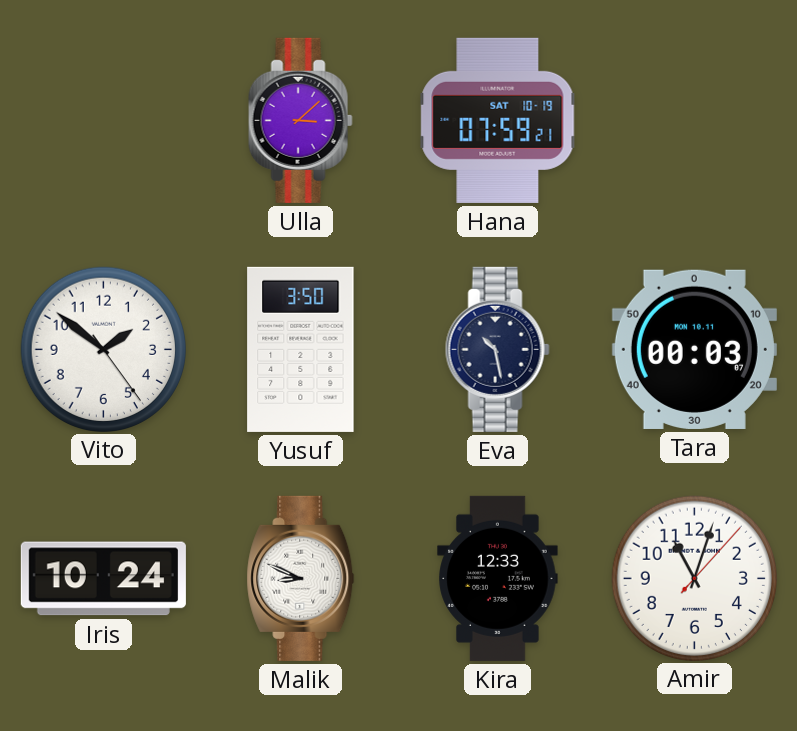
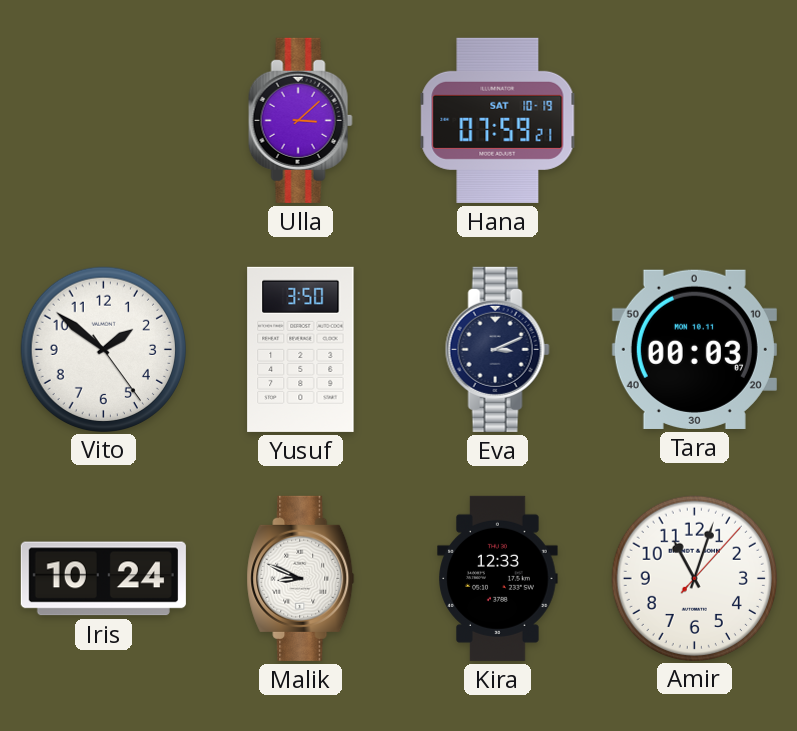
Eva: 10:28 -> 3:11
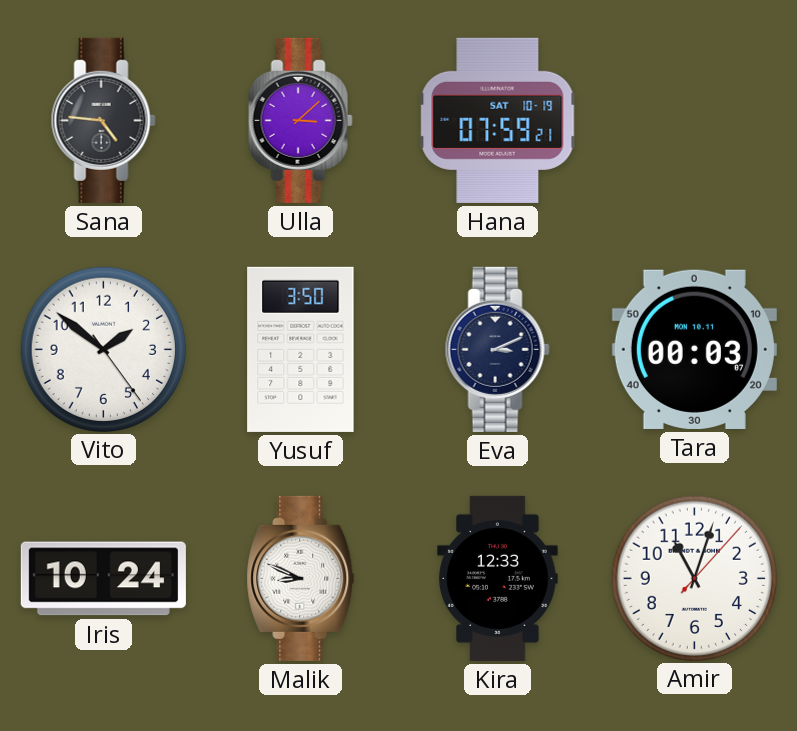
Sana: none -> 4:46
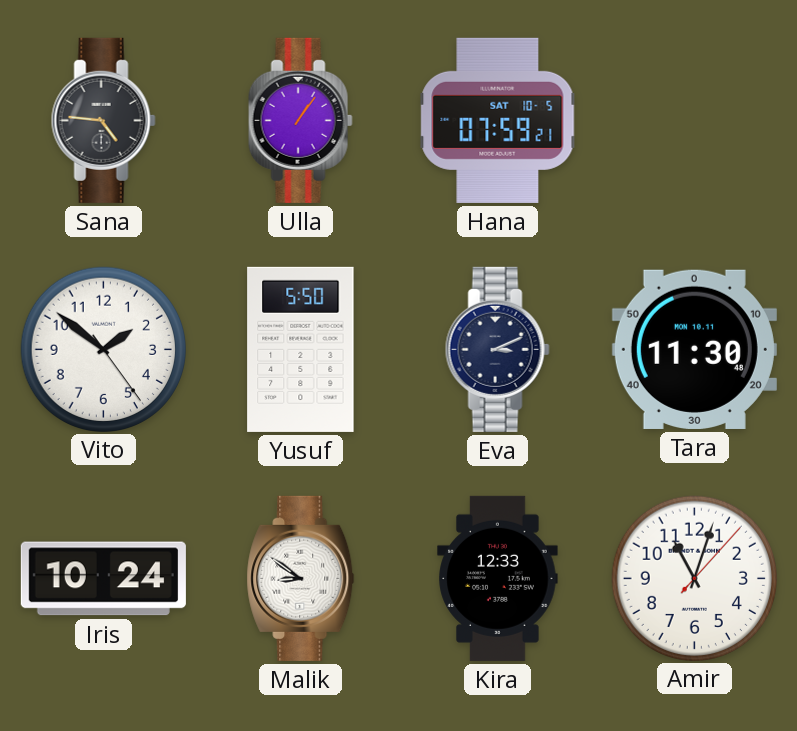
Ulla: 3:08 -> 1:06
Hana date: SAT 10-19 -> SAT 10-5
Yusuf: 3:50 -> 5:50
Tara: 00:03 -> 11:30
Malik: 8:49 -> 8:51
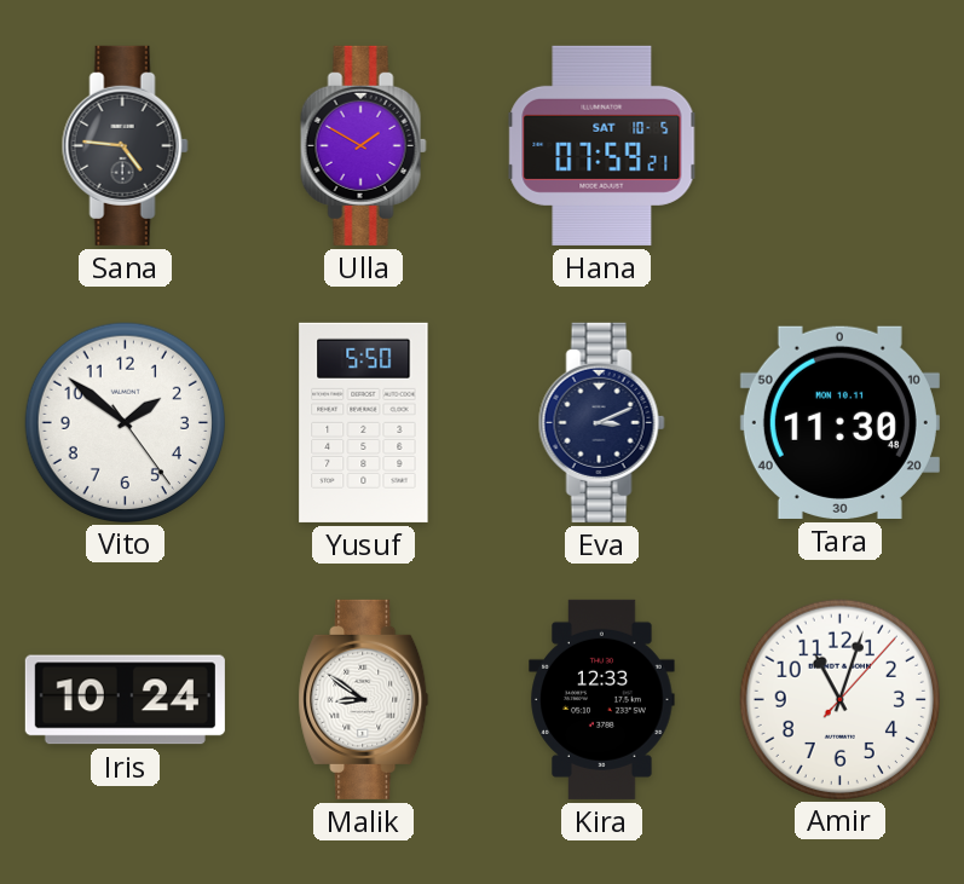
Ulla: 1:06 -> 1:50
